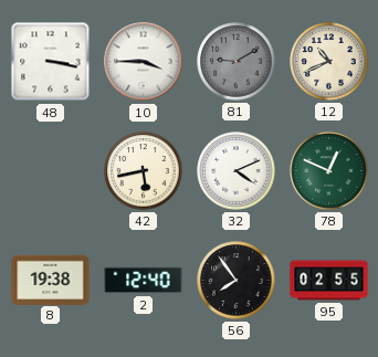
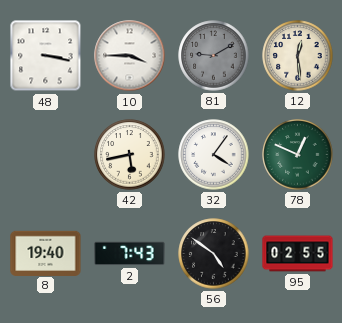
12: 10:41 -> 12:29
32: 4:11 -> 4:06
8: 19:38 -> 19:40
2: 12:40 -> 7:43
56: 7:54 -> 4:51
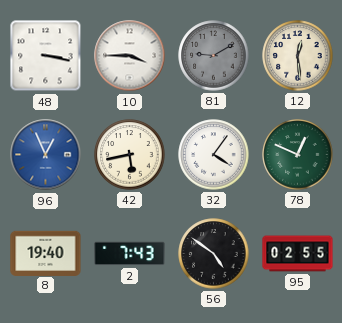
96: none -> 12:56
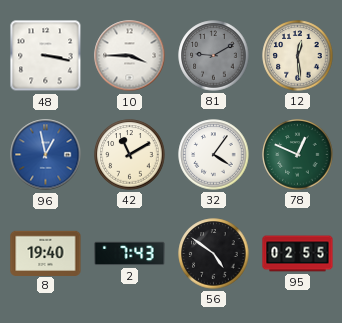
96: 12:56 -> 12:58
42: 5:43 -> 11:10
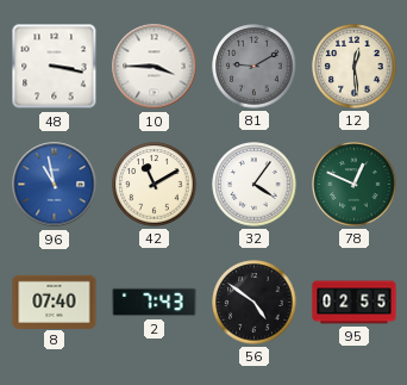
96: 12:58 -> 10:58
8: 19:40 -> 07:40
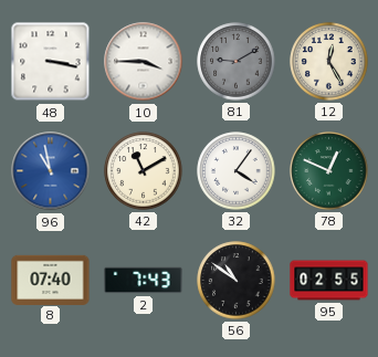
12: 12:29 -> 12:25
56: 4:51 -> 10:51
